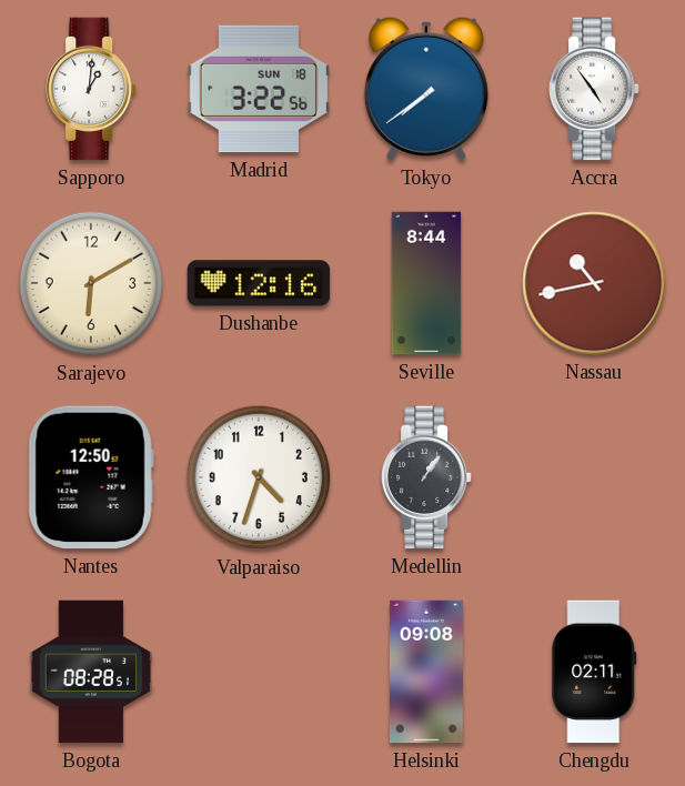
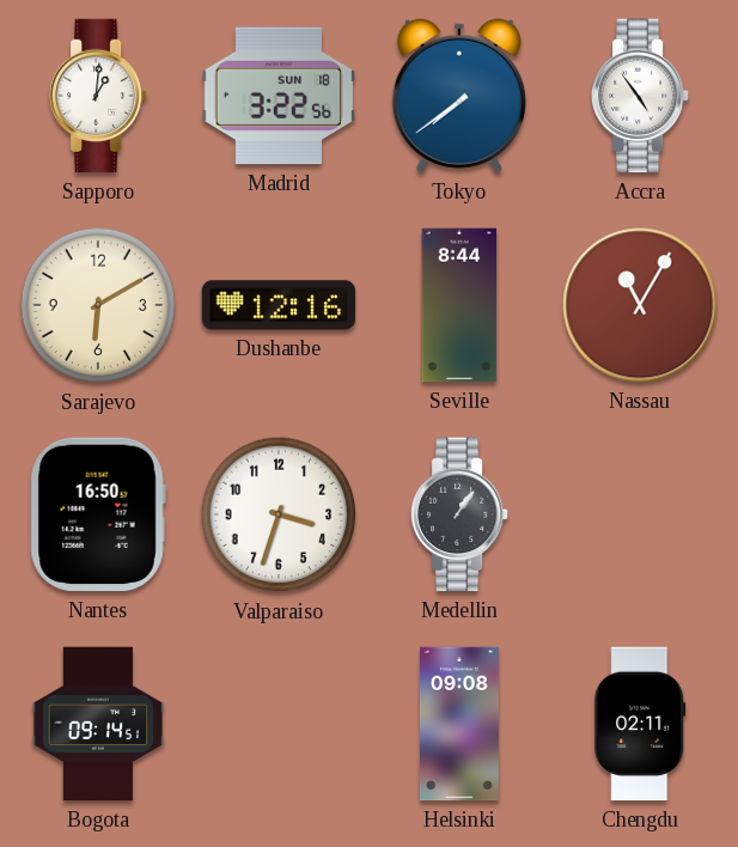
Nassau: 10:43 -> 11:05
Nantes: 12:50 -> 16:50
Valparaiso: 4:33 -> 3:33
Bogota: 08:28 -> 09:14
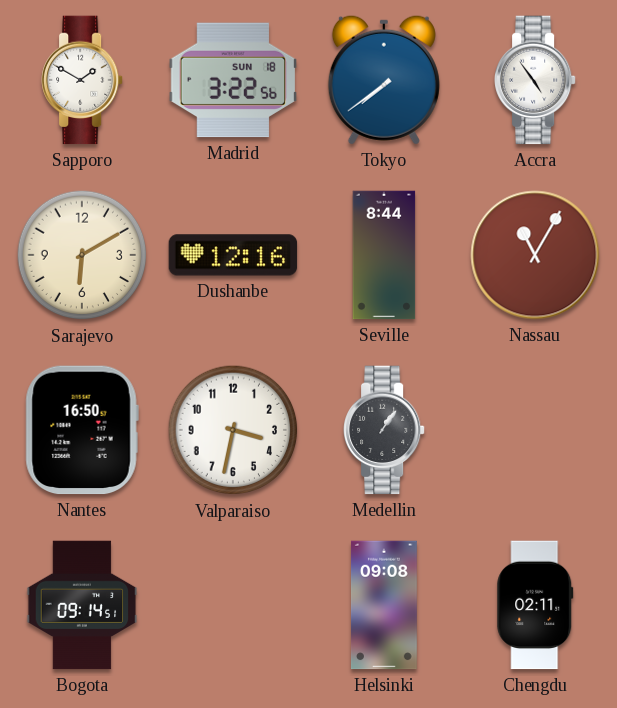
Sapporo: 1:01 -> 1:50
Valparaiso: 3:33 -> 3:32
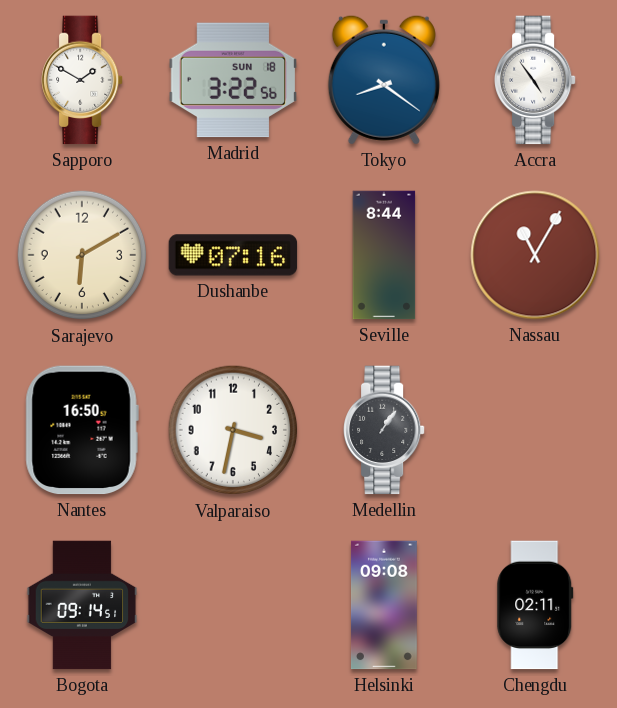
Tokyo: 7:39 -> 8:21
Dushanbe: 12:16 -> 07:16
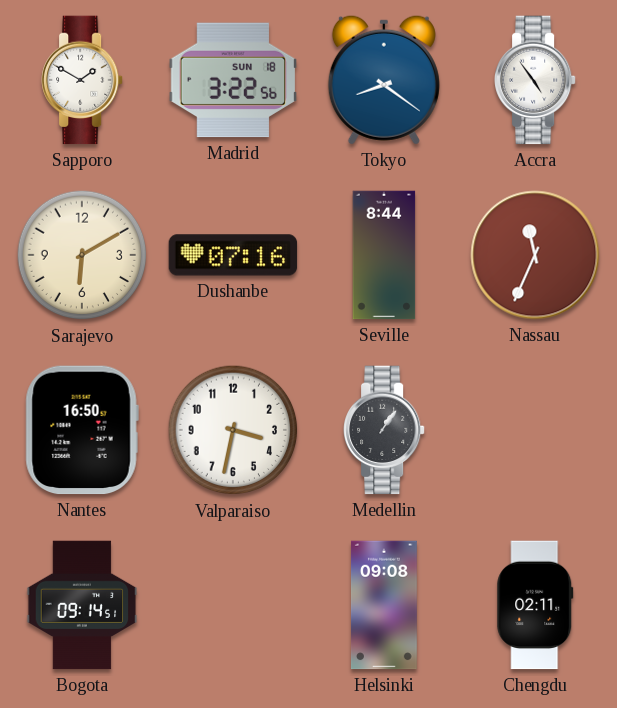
Nassau: 11:05 -> 11:34
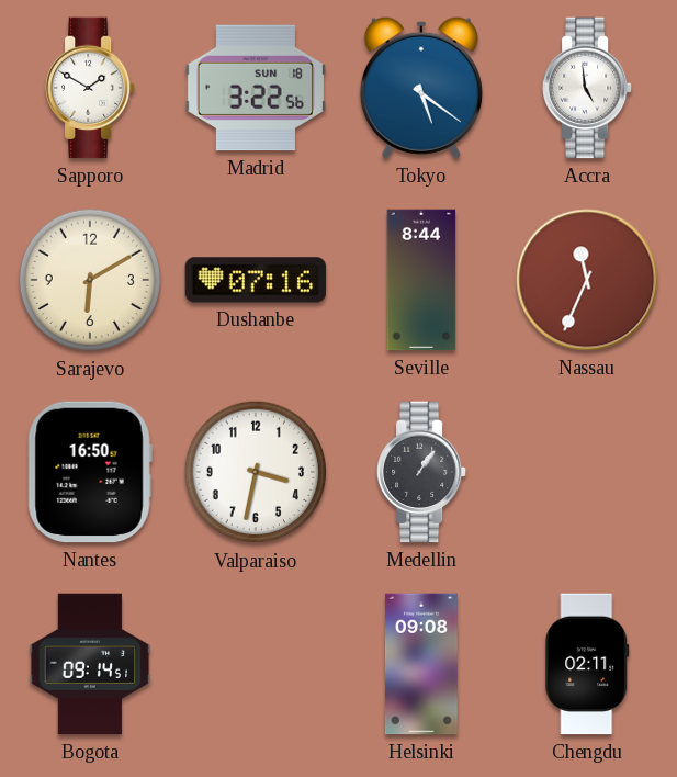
Tokyo: 8:21 -> 5:21
Accra: 4:54 -> 4:59
